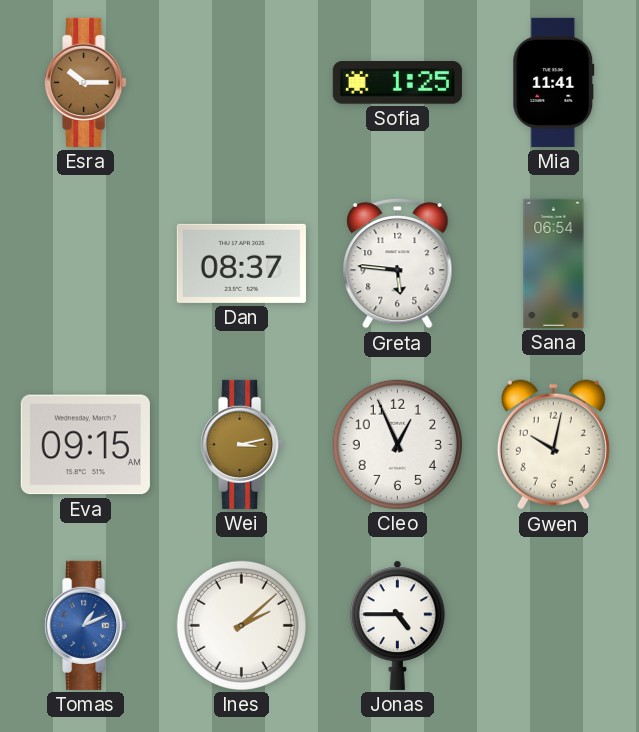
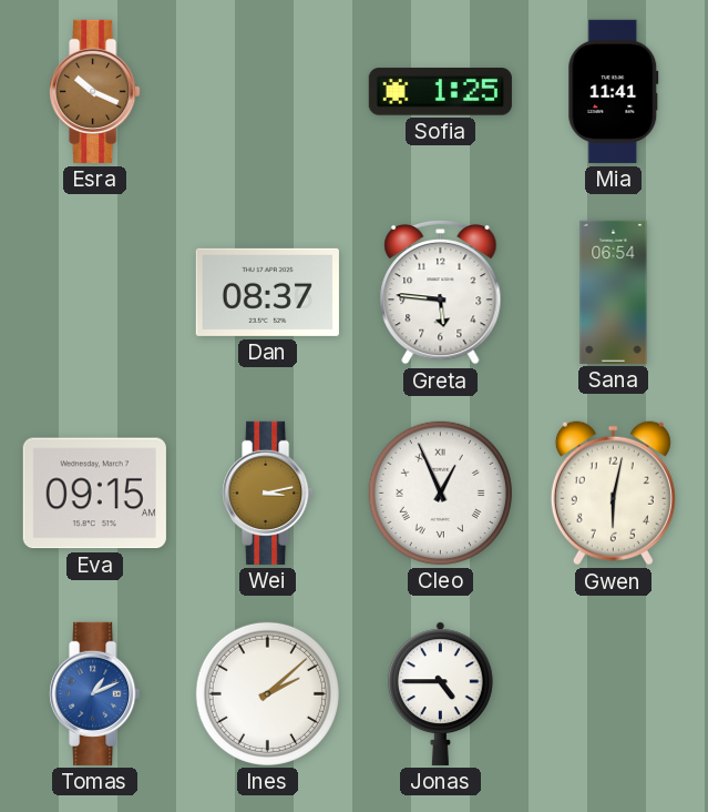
Esra: 10:15 -> 10:19
Cleo numerals: Arabic -> Roman
Gwen: 10:02 -> 6:02
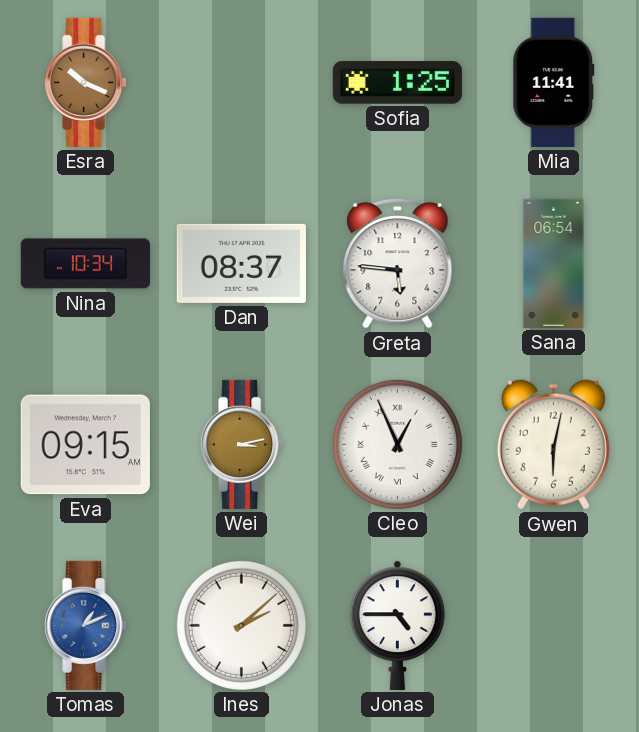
Nina: none -> 10:34
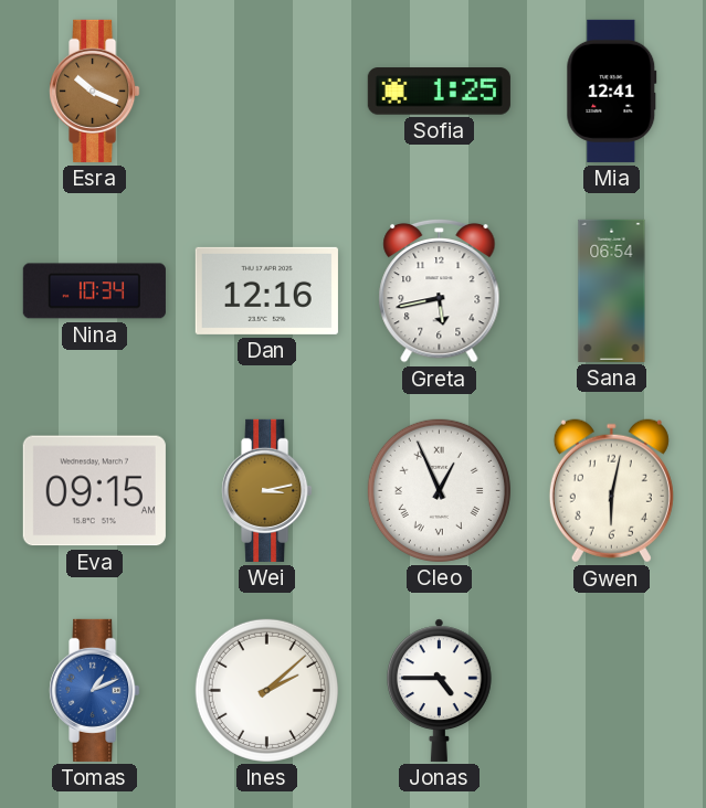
Mia: 11:41 -> 12:41
Dan: 08:37 -> 12:16
Greta: 5:46 -> 5:43
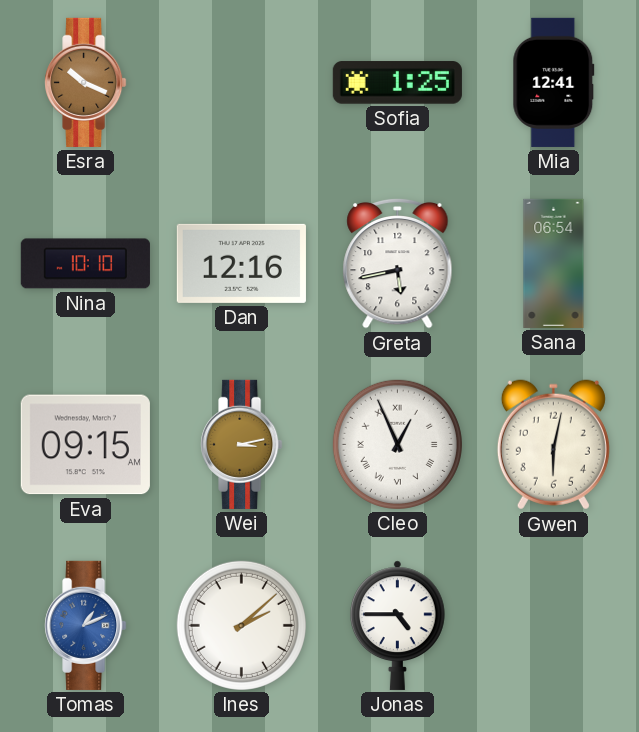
Nina: 10:34 -> 10:10
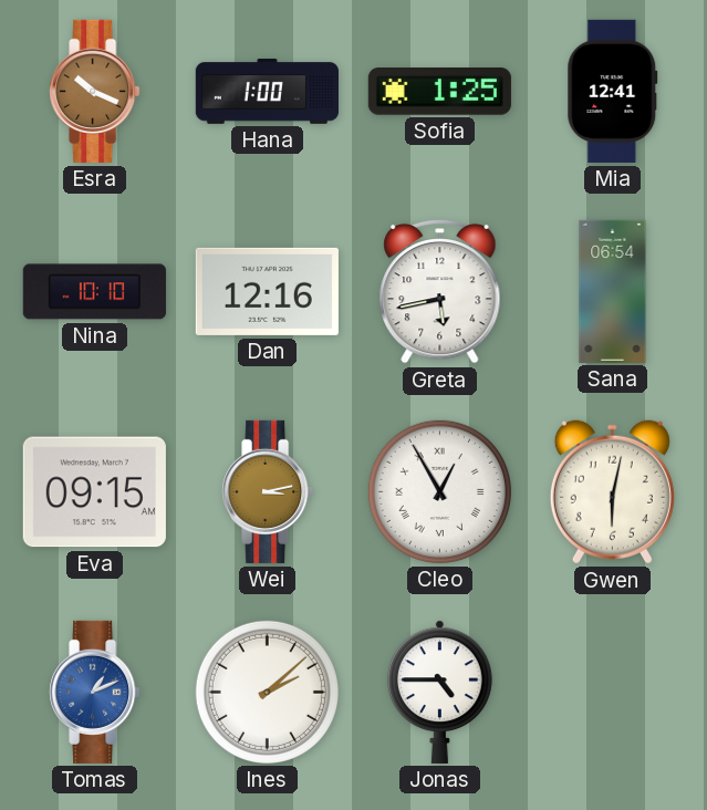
Hana: none -> 1:00
Cleo: 12:56 -> 12:55
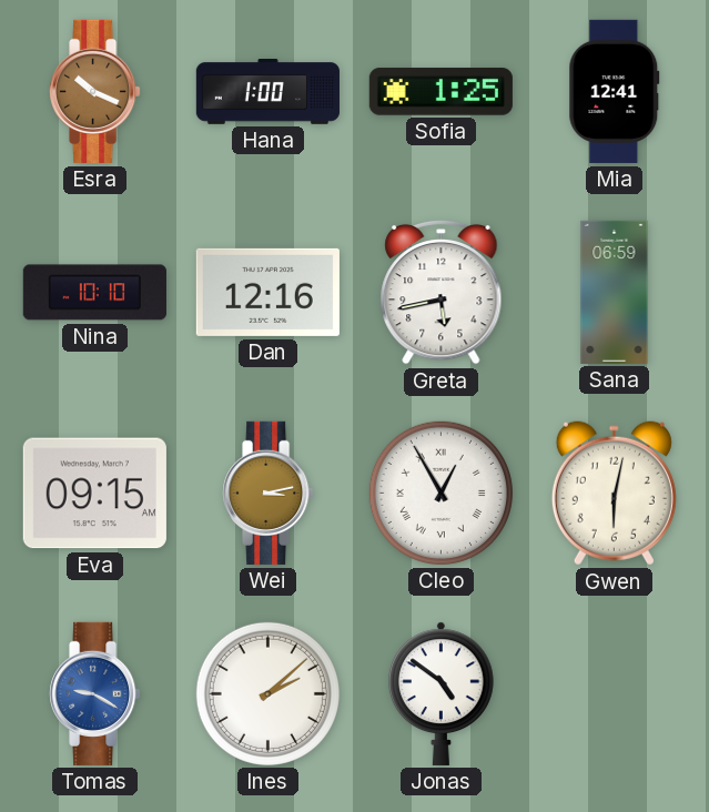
Sana: 06:54 -> 06:59
Tomas: 1:11 -> 9:20
Jonas: 4:45 -> 4:51
